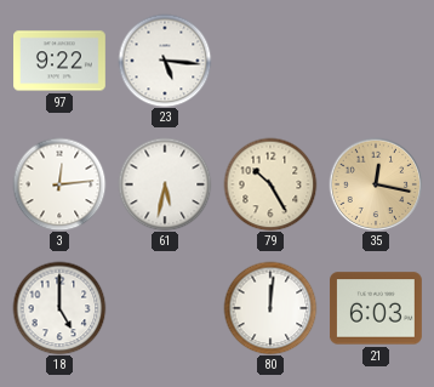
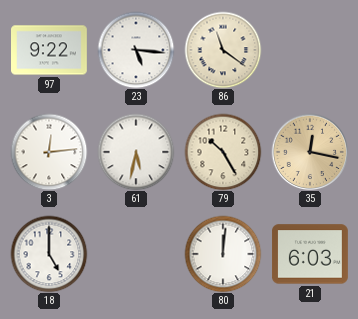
86: none -> 11:21
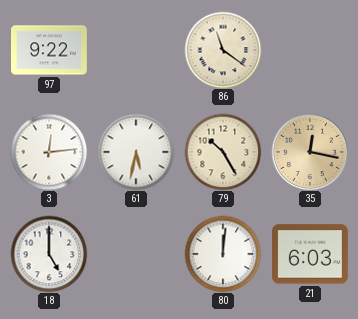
23: 5:16 -> none
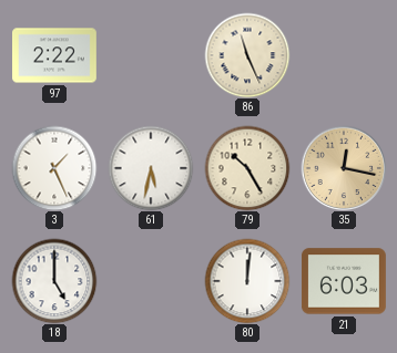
97: 9:22 -> 2:22
86: 11:21 -> 11:26
3: 12:14 -> 1:26
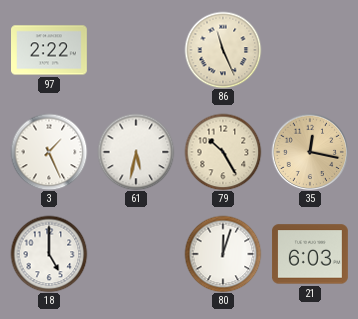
80: 12:01 -> 12:03
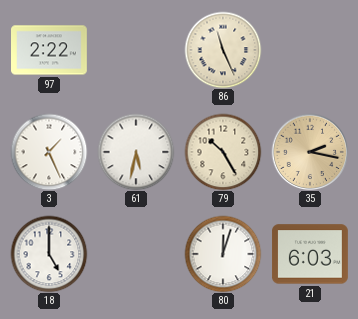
35: 12:17 -> 2:17
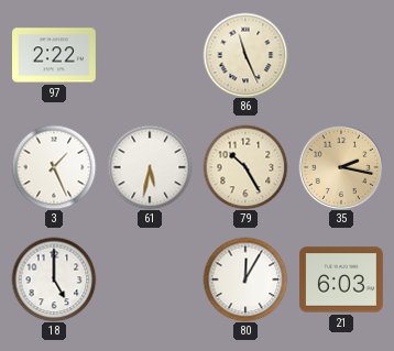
80: 12:03 -> 12:05
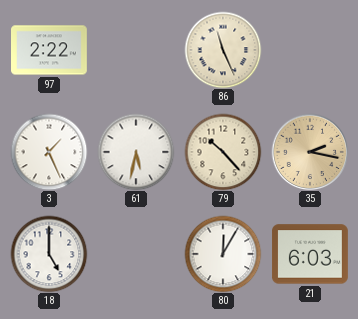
79: 10:25 -> 10:23
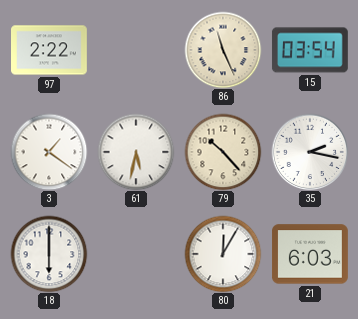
15: none -> 03:54
3: 1:26 -> 1:21
35 dial: champagne -> white
18: 5:00 -> 6:00
